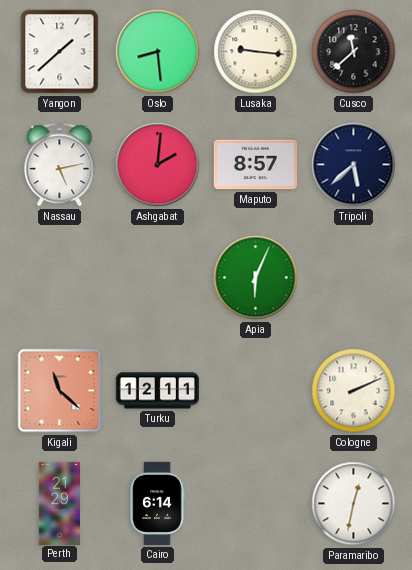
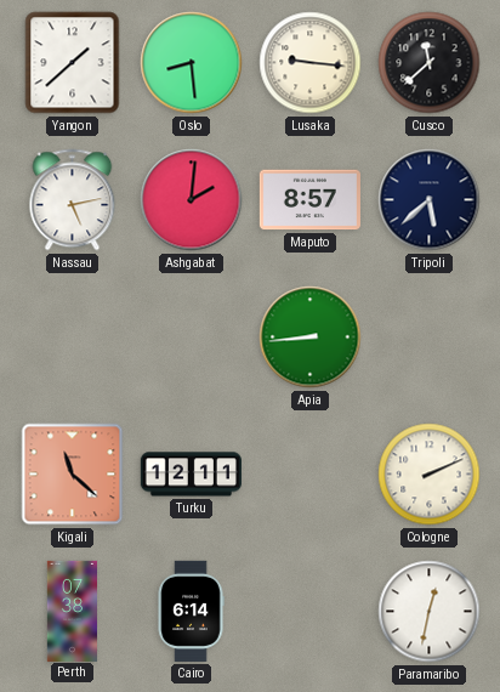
Apia: 6:04 -> 8:44
Perth: 21:29 -> 07:38
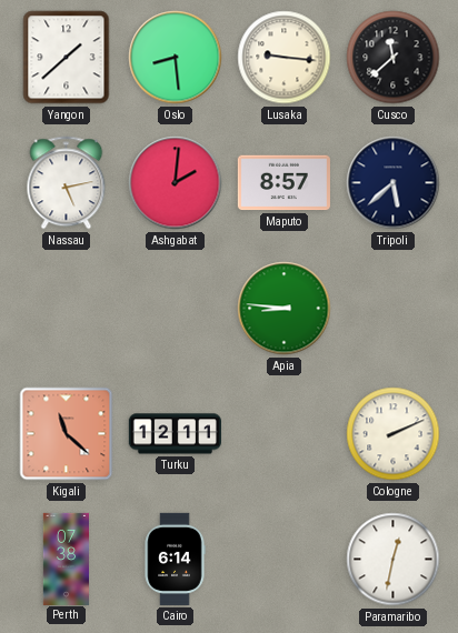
Apia: 8:44 -> 8:46
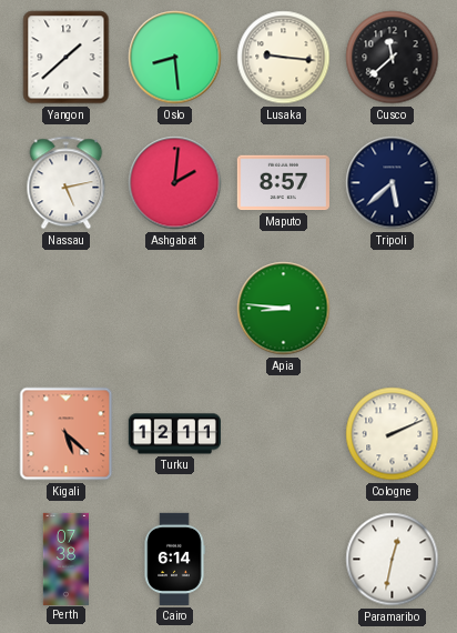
Kigali: 11:22 -> 5:22
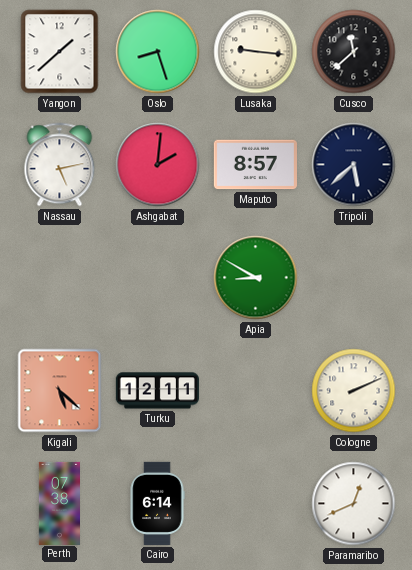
Oslo: 8:29 -> 8:27
Apia: 8:46 -> 8:50
Paramaribo: 12:32 -> 12:41
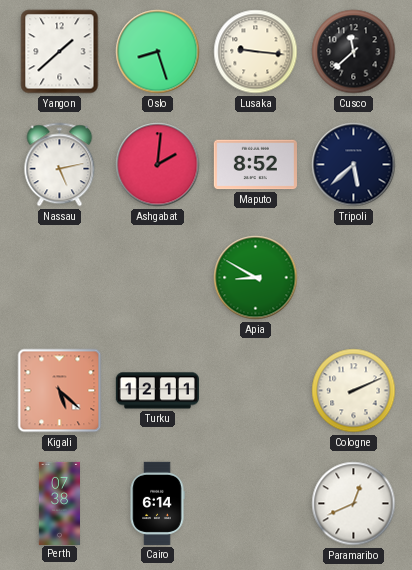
Maputo: 8:57 -> 8:52
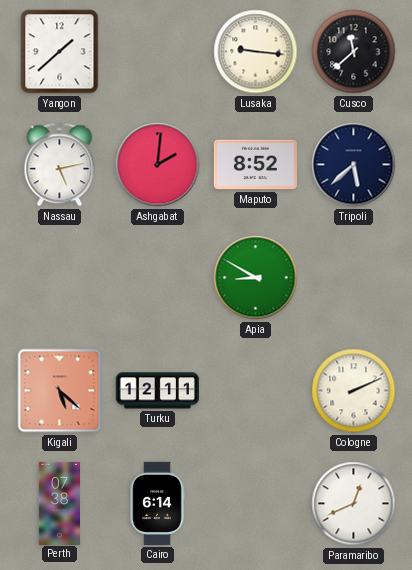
Oslo: 8:27 -> none
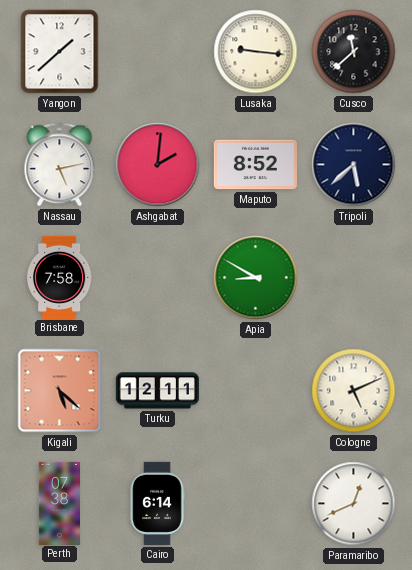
Brisbane: none -> 7:58
Cologne: 2:11 -> 5:11
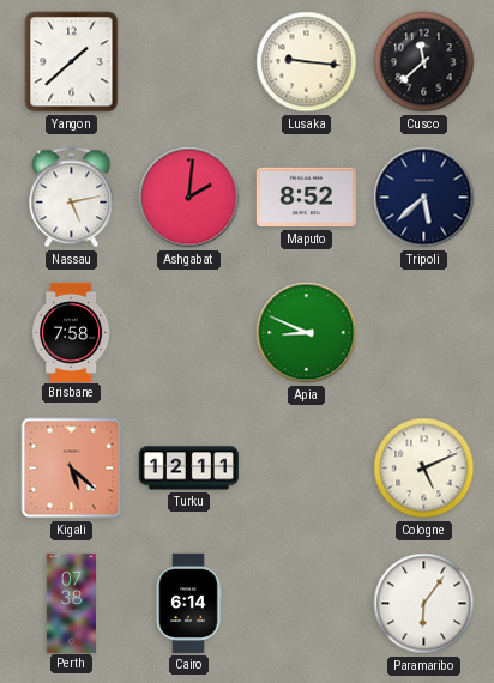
Apia: 8:50 -> 8:49
Paramaribo: 12:41 -> 6:06
